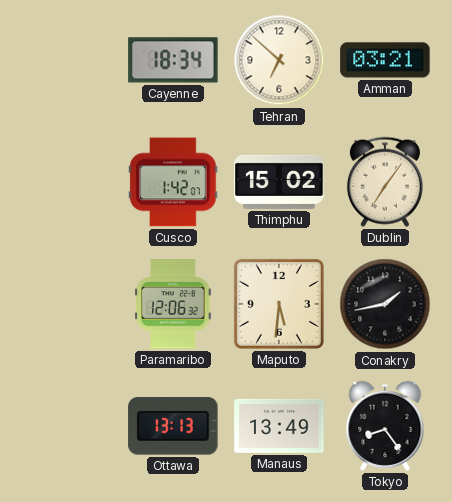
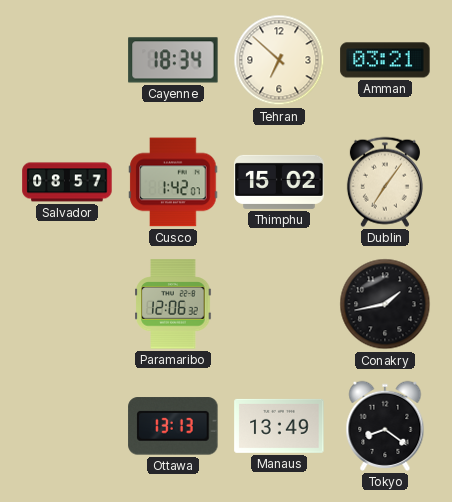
Salvador: none -> 08:57
Maputo: 5:31 -> none
Tokyo: 8:24 -> 8:21
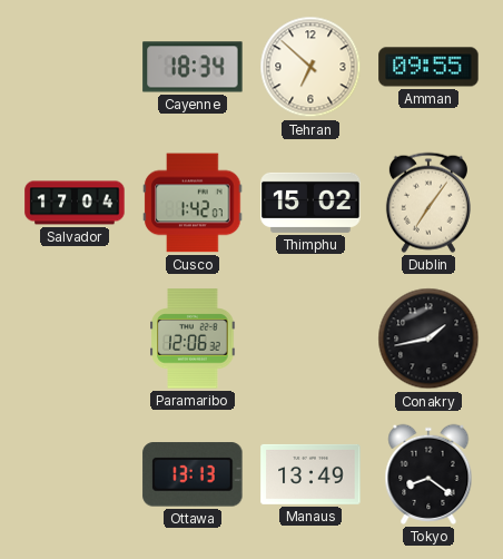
Amman: 03:21 -> 09:55
Salvador: 08:57 -> 17:04
